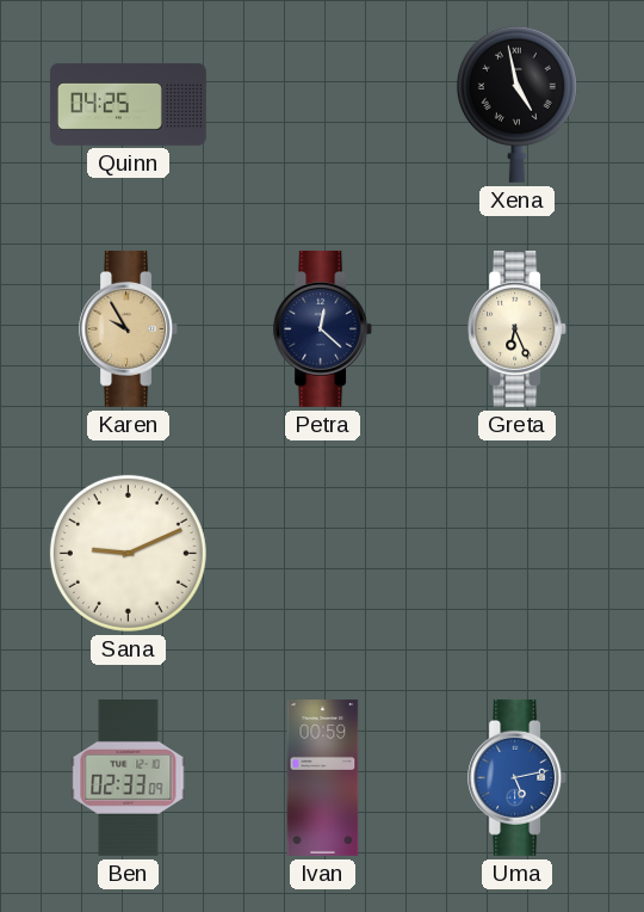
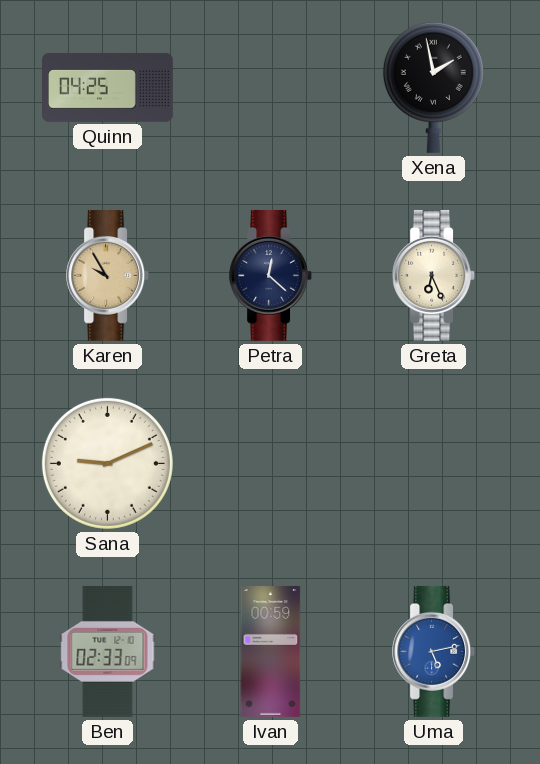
Xena: 4:58 -> 1:58
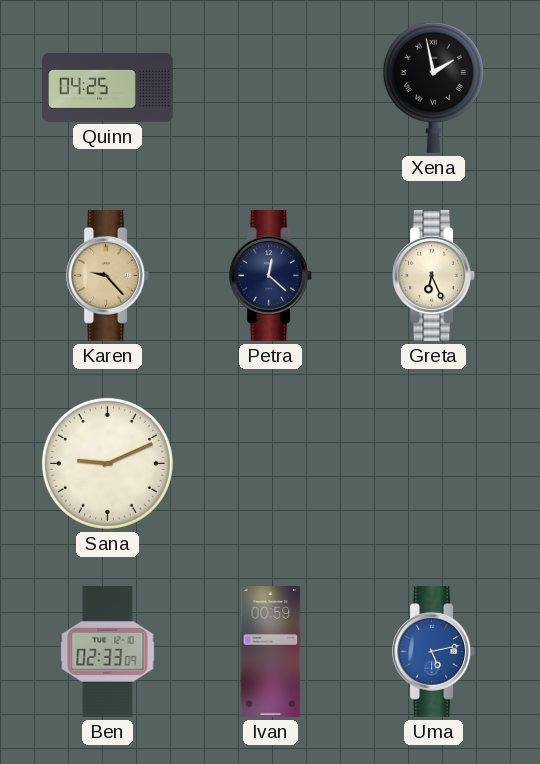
Karen: 9:55 -> 9:23
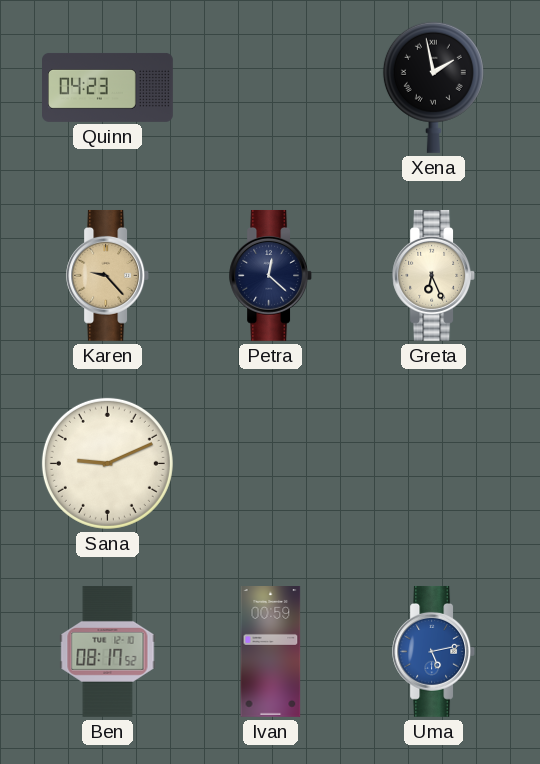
Quinn: 04:25 -> 04:23
Ben: 02:33 -> 08:17
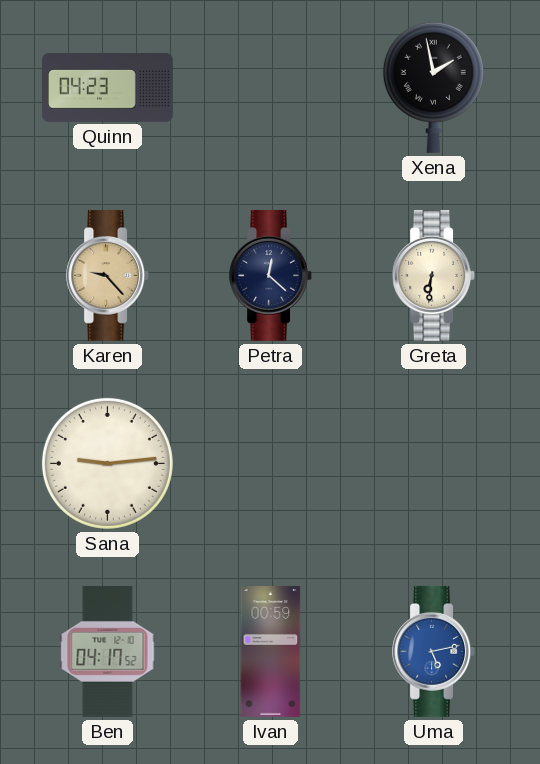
Greta: 6:26 -> 6:31
Sana: 9:11 -> 9:14
Ben: 08:17 -> 04:17
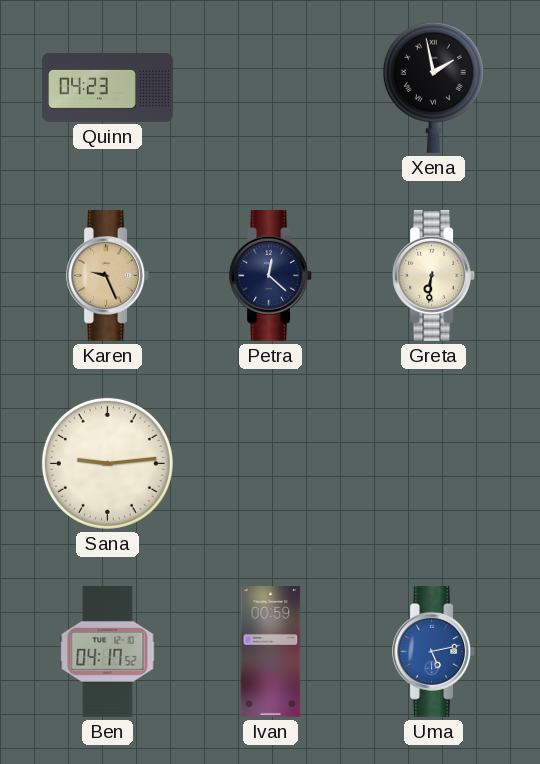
Karen: 9:23 -> 9:26
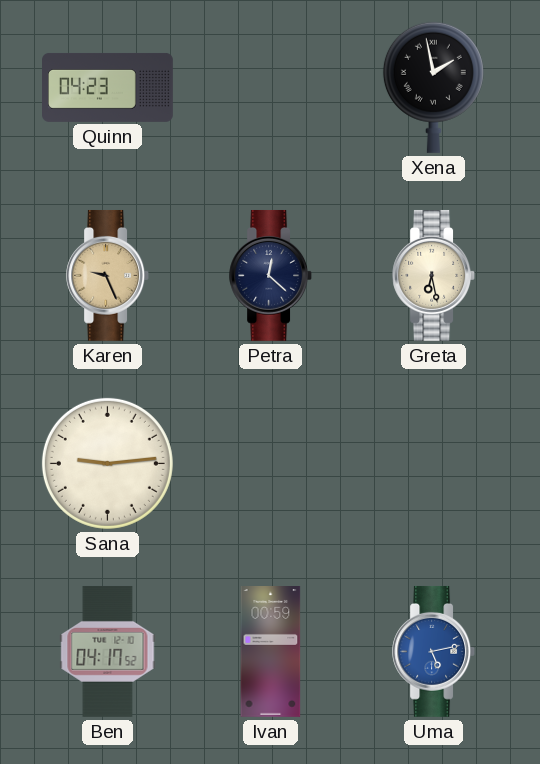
Greta: 6:31 -> 6:28
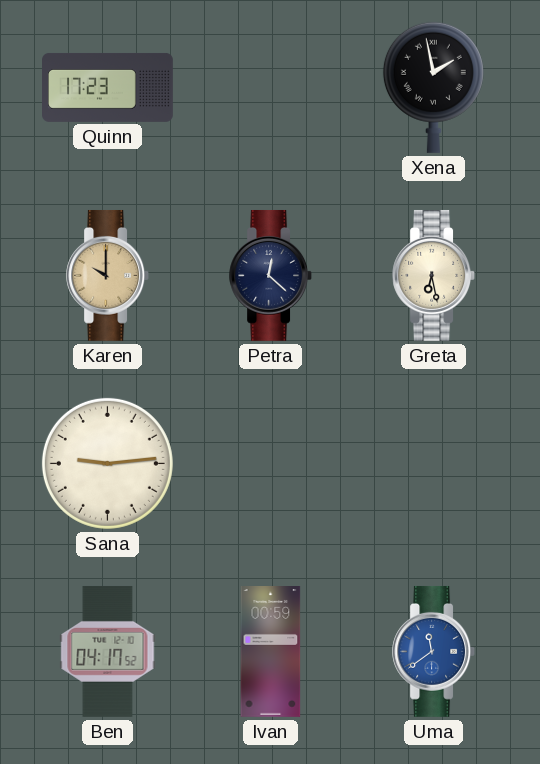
Quinn: 04:23 -> 17:23
Karen: 9:26 -> 10:00
Uma: 5:13 -> 11:39
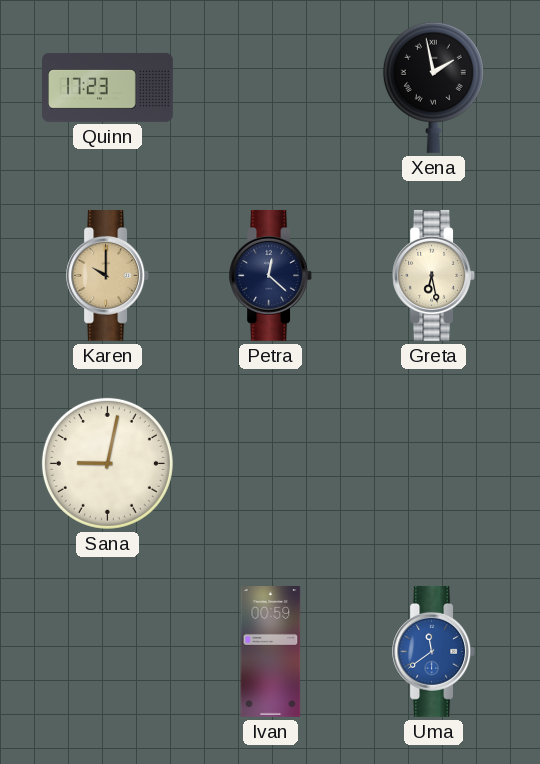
Sana: 9:14 -> 9:02
Ben: 04:17 -> none
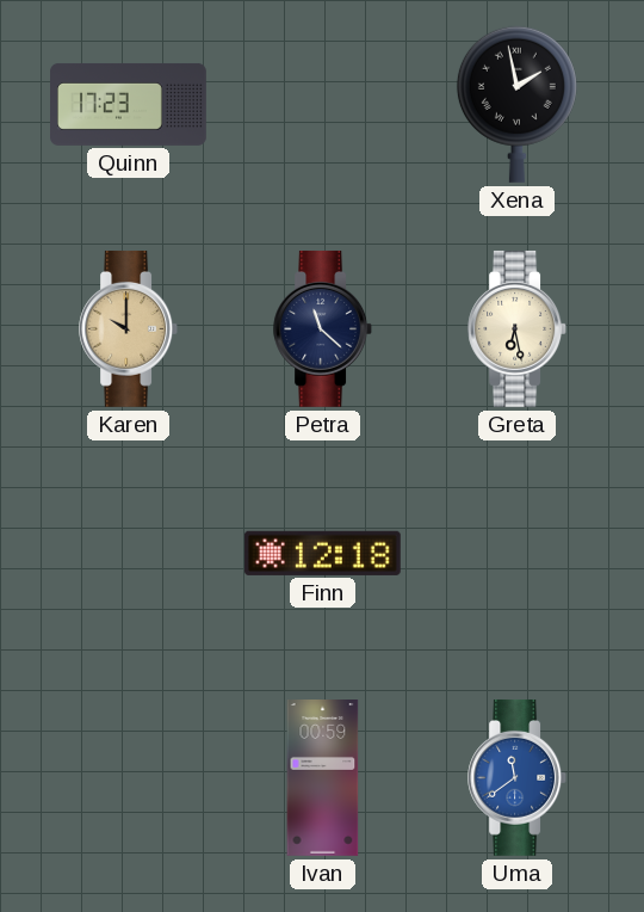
Petra: 12:22 -> 11:22
Sana: 9:02 -> none
Finn: none -> 12:18
